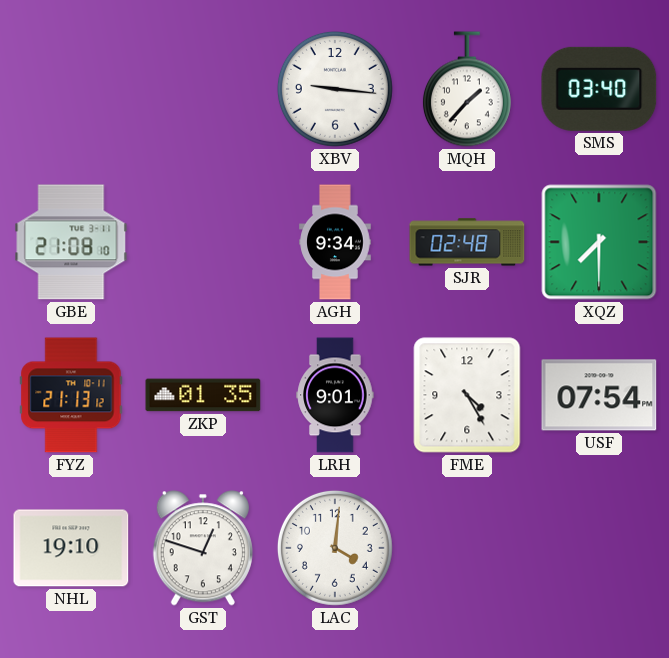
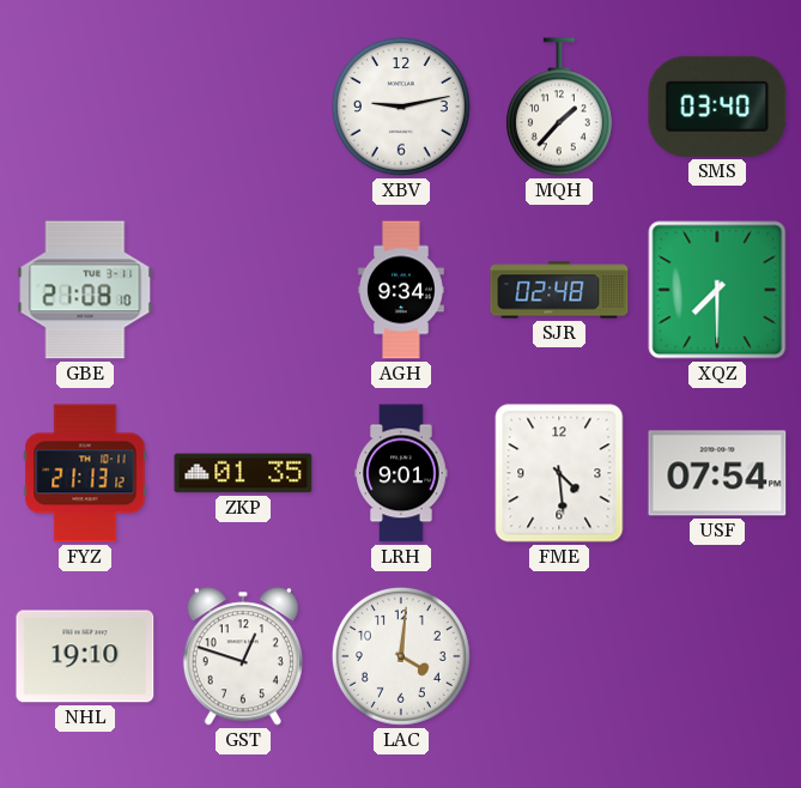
XBV: 9:16 -> 9:13
FME: 4:25 -> 4:29
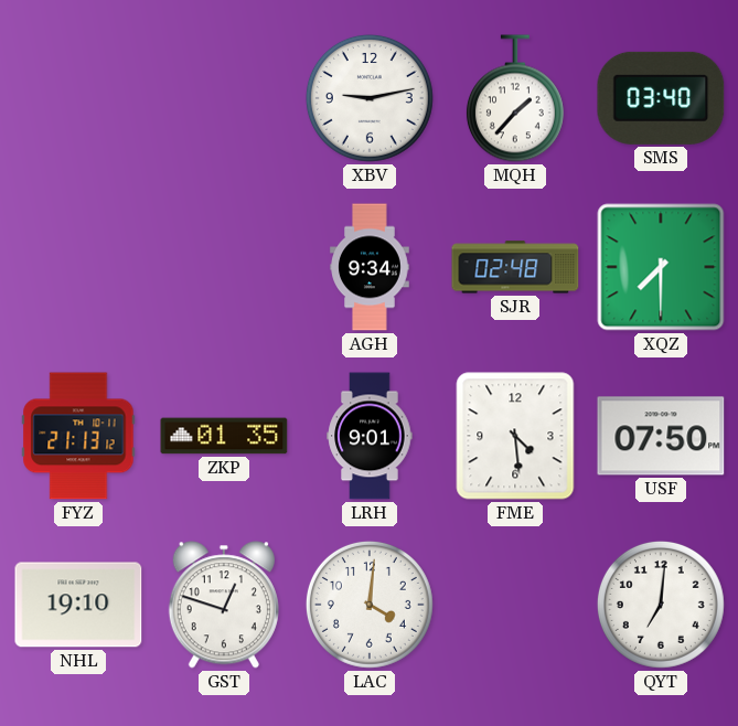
GBE: 21:08 -> none
USF: 07:54 -> 07:50
QYT: none -> 7:01
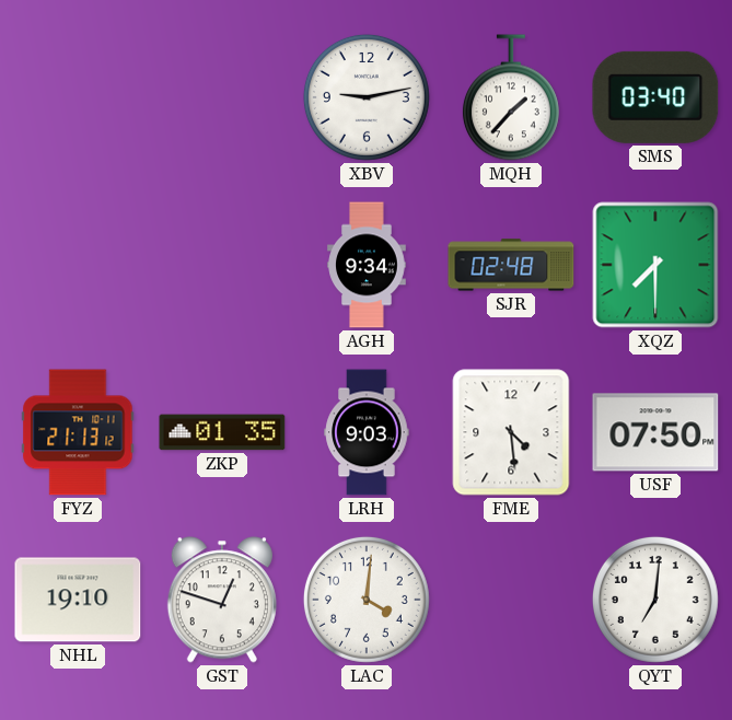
LRH: 9:01 -> 9:03
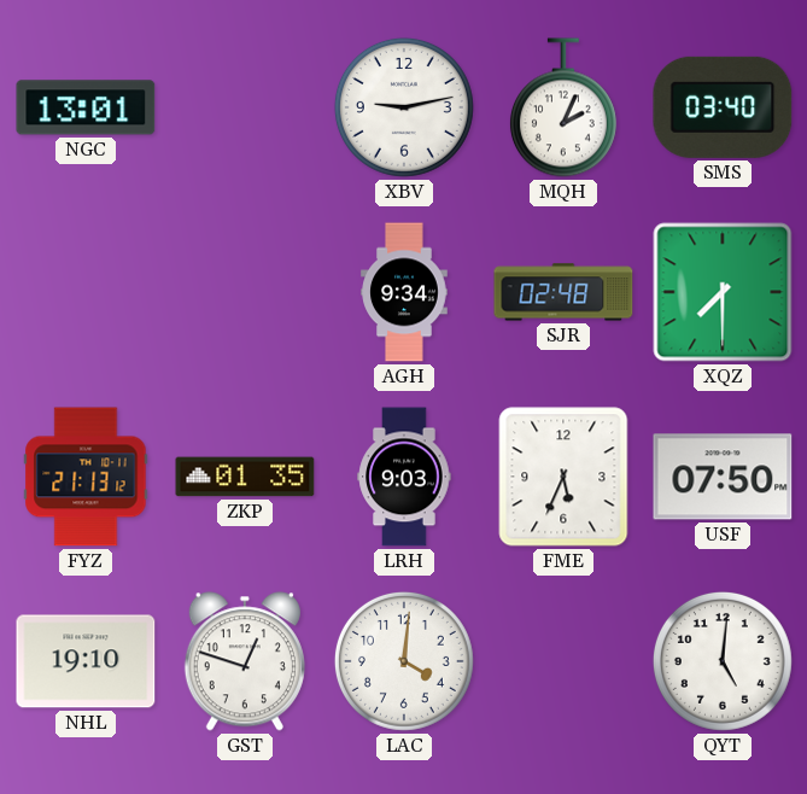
NGC: none -> 13:01
MQH: 1:37 -> 2:04
FME: 4:29 -> 5:34
QYT: 7:01 -> 5:01
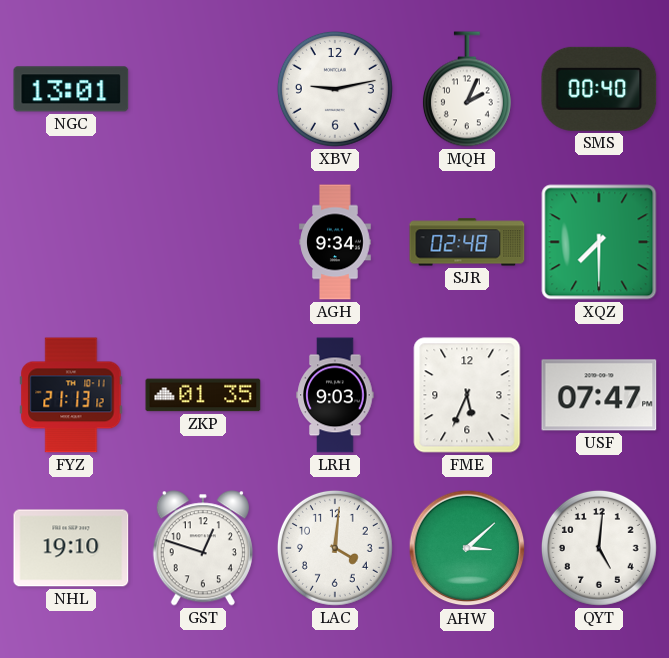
SMS: 03:40 -> 00:40
USF: 07:50 -> 07:47
AHW: none -> 3:08
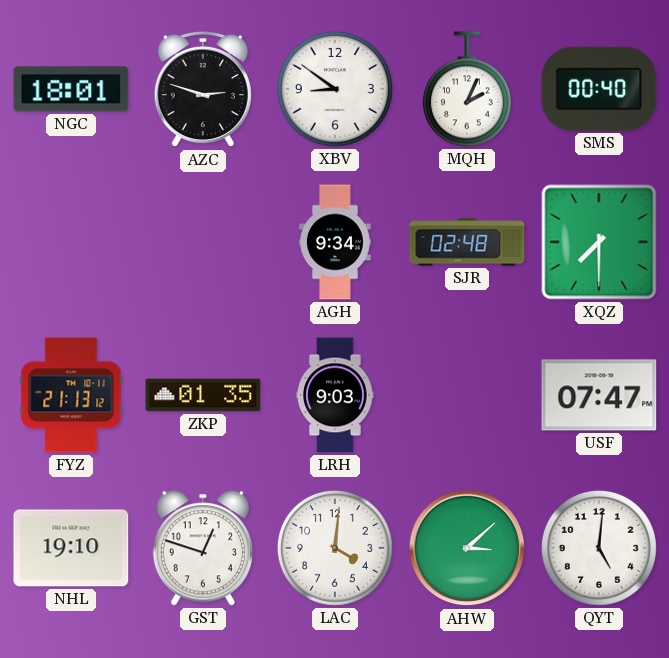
NGC: 13:01 -> 18:01
AZC: none -> 2:48
XBV: 9:13 -> 8:51
FME: 5:34 -> none
